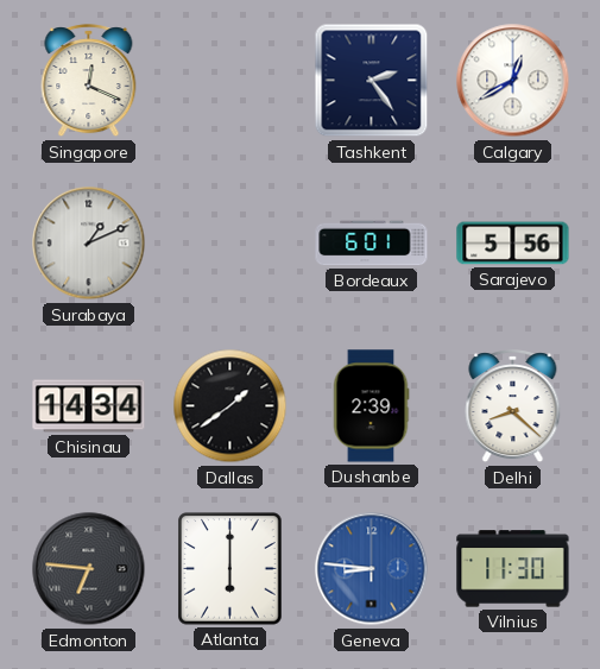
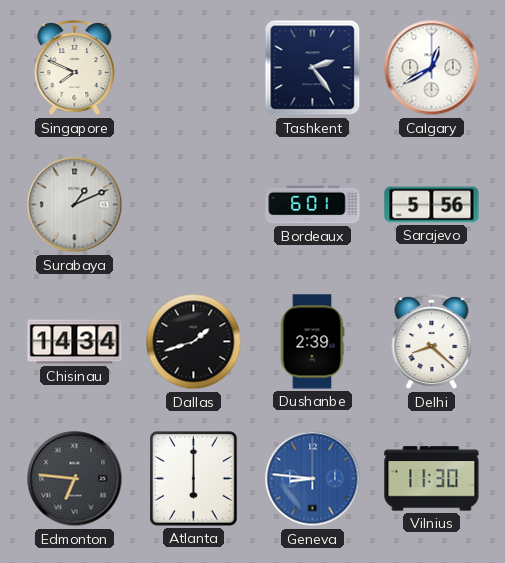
Singapore: 12:19 -> 7:49
Dallas: 1:39 -> 1:42
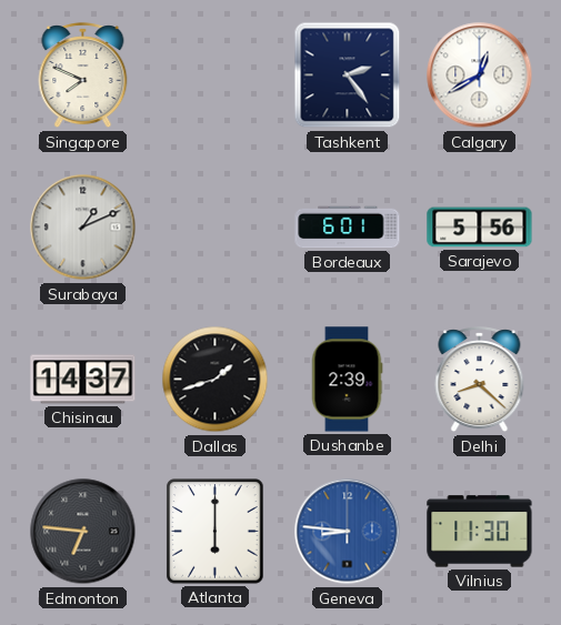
Chisinau: 14:34 -> 14:37
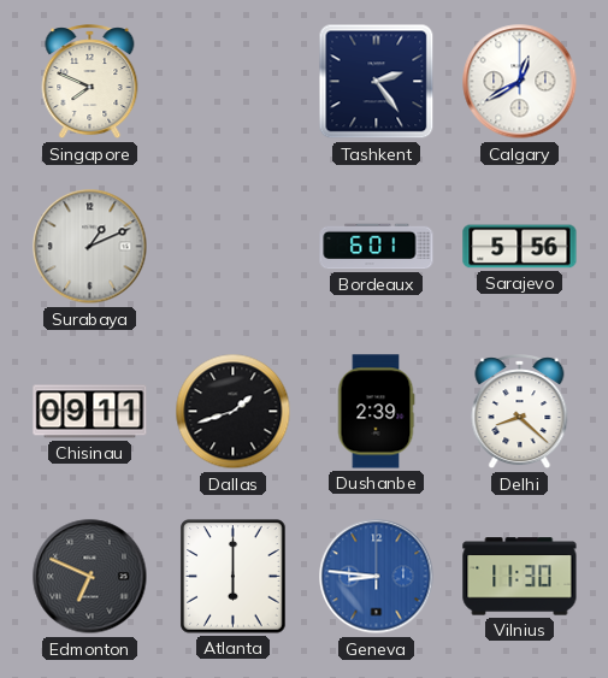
Chisinau: 14:37 -> 09:11
Edmonton: 6:46 -> 6:49
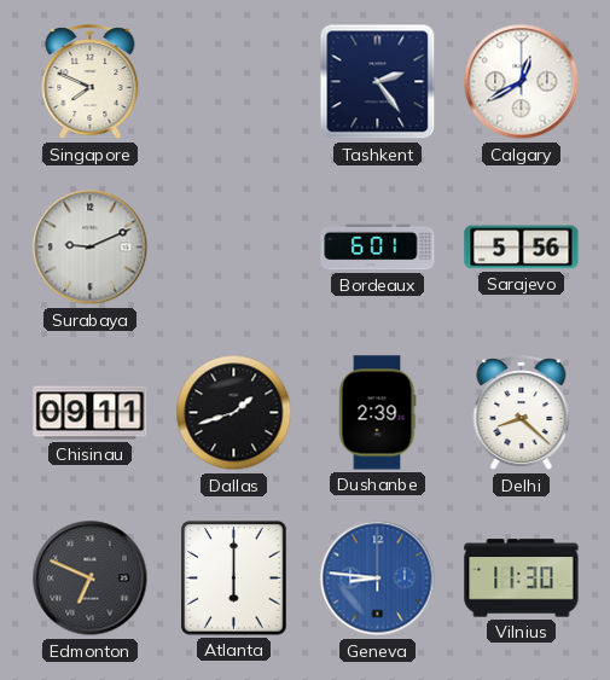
Surabaya: 1:11 -> 9:11
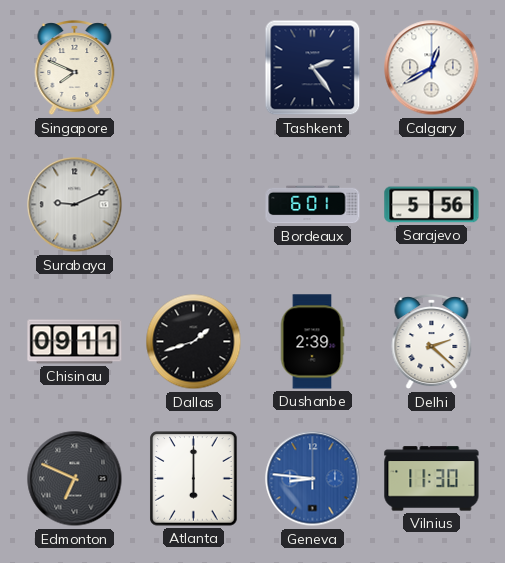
Delhi: 8:22 -> 2:22
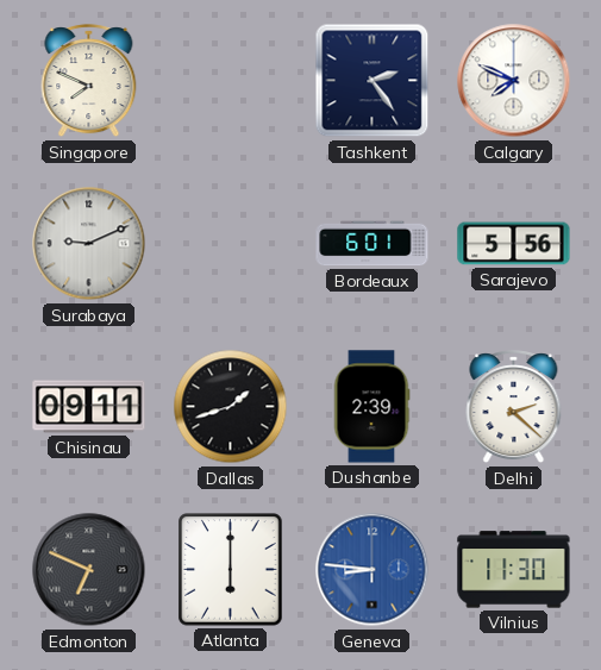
Calgary: 12:40 -> 7:49
